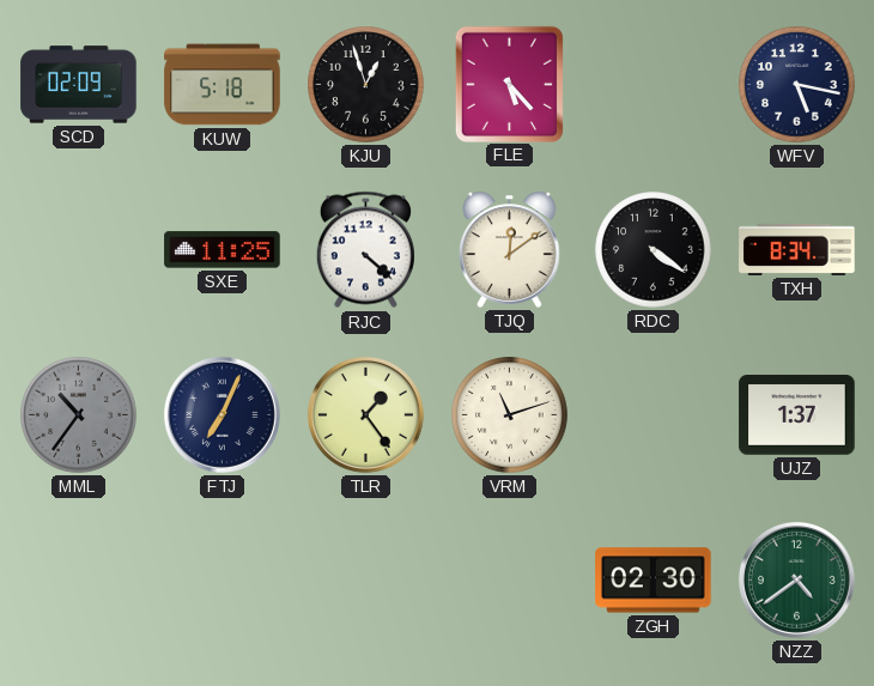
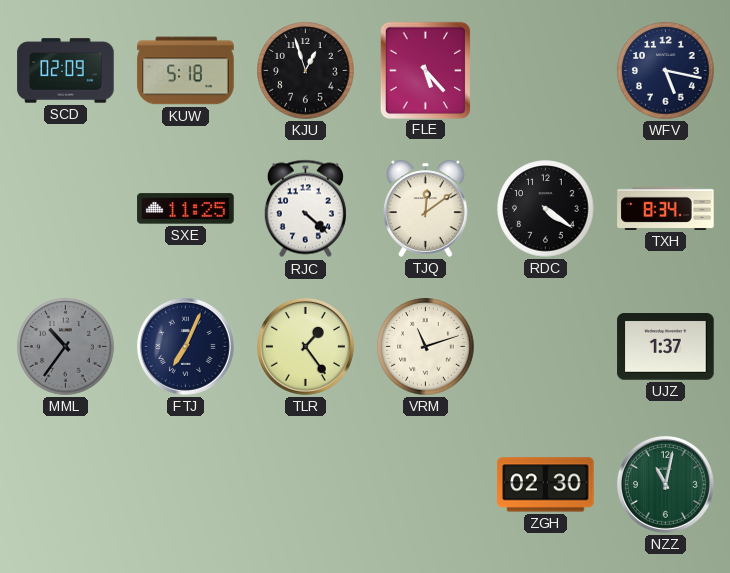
NZZ: 4:39 -> 11:02
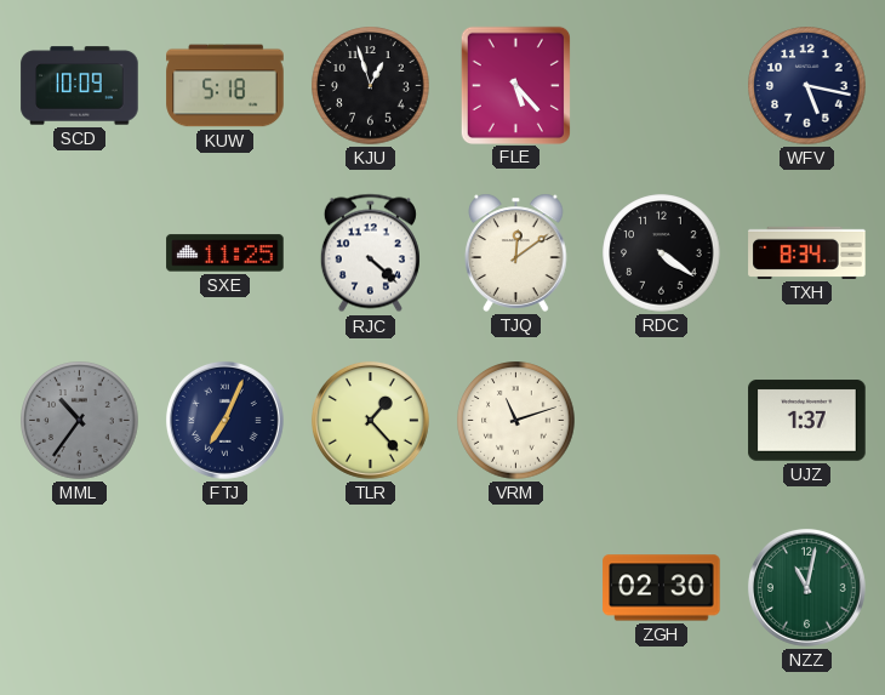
SCD: 02:09 -> 10:09
TLR: 1:24 -> 1:23
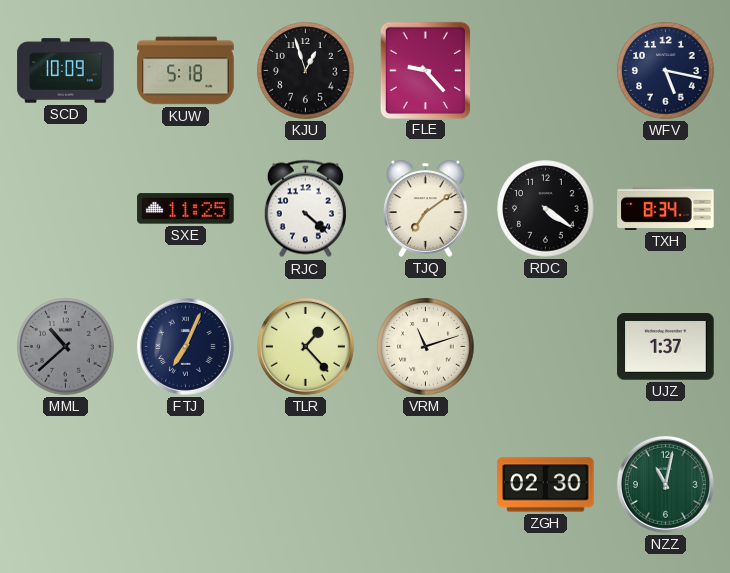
FLE: 5:23 -> 9:23
TJQ: 12:09 -> 7:09
MML: 10:36 -> 10:38
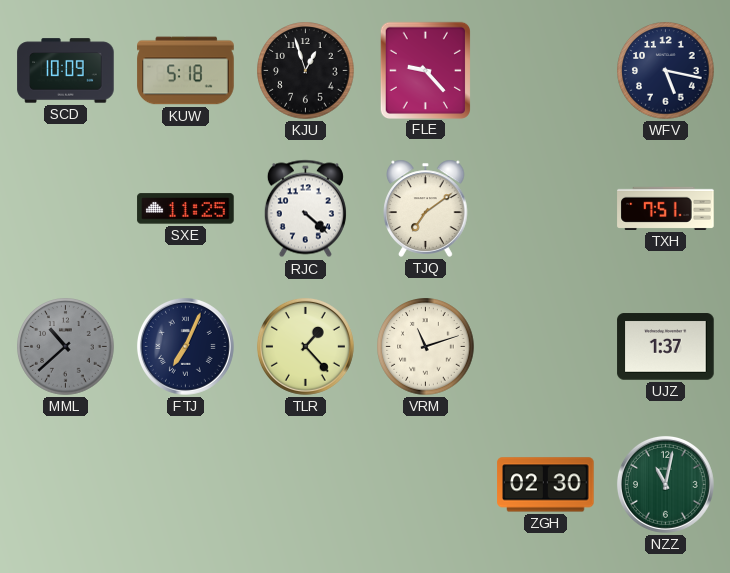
RDC: 4:21 -> none
TXH: 8:34 -> 7:51
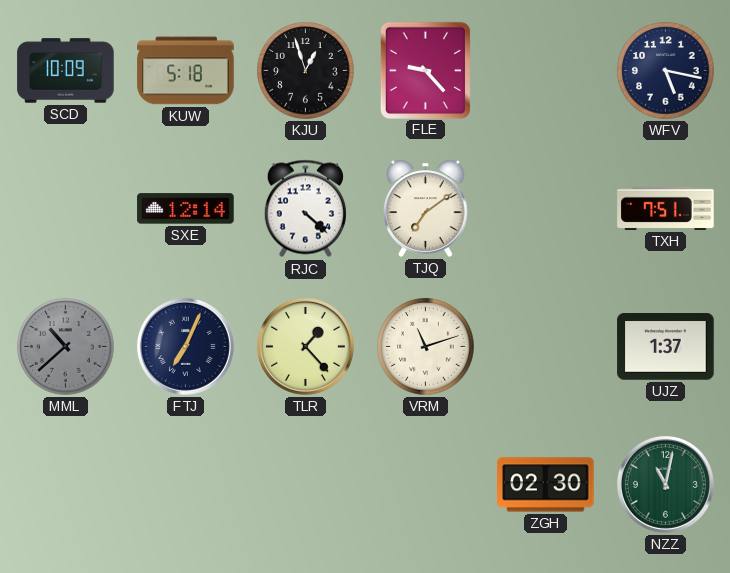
SXE: 11:25 -> 12:14
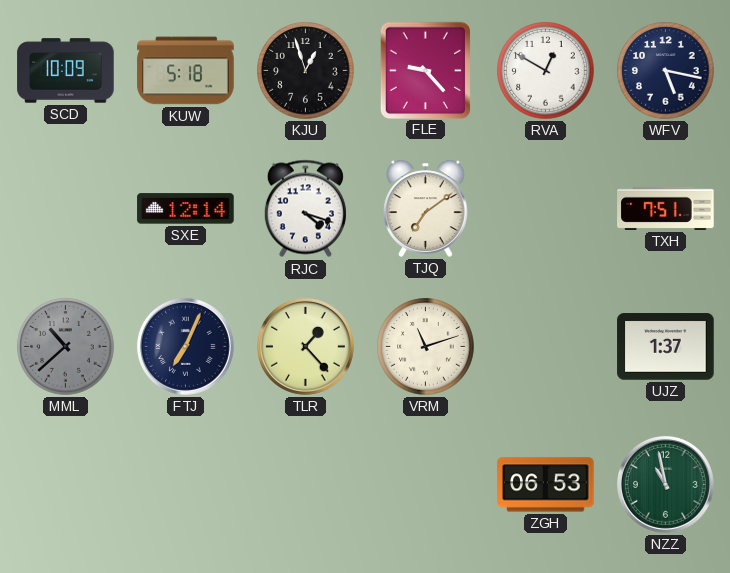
RVA: none -> 12:50
RJC: 4:22 -> 4:18
ZGH: 02:30 -> 06:53
NZZ: 11:02 -> 10:58
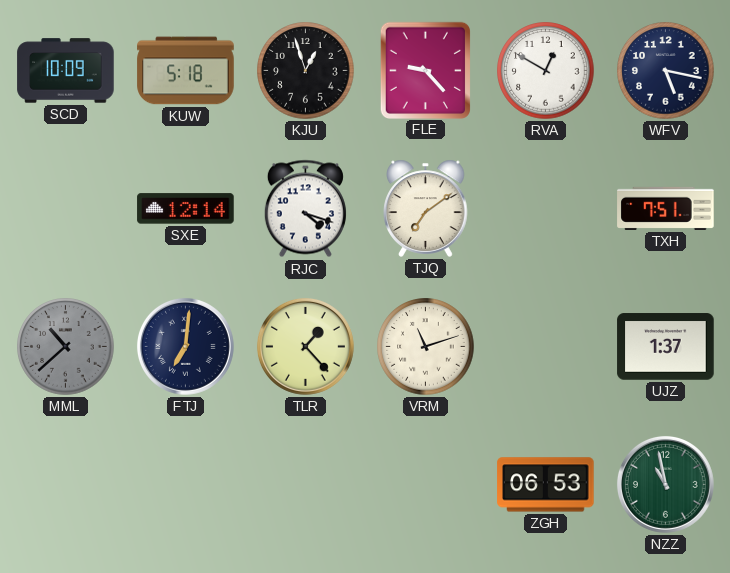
FTJ: 7:04 -> 7:01
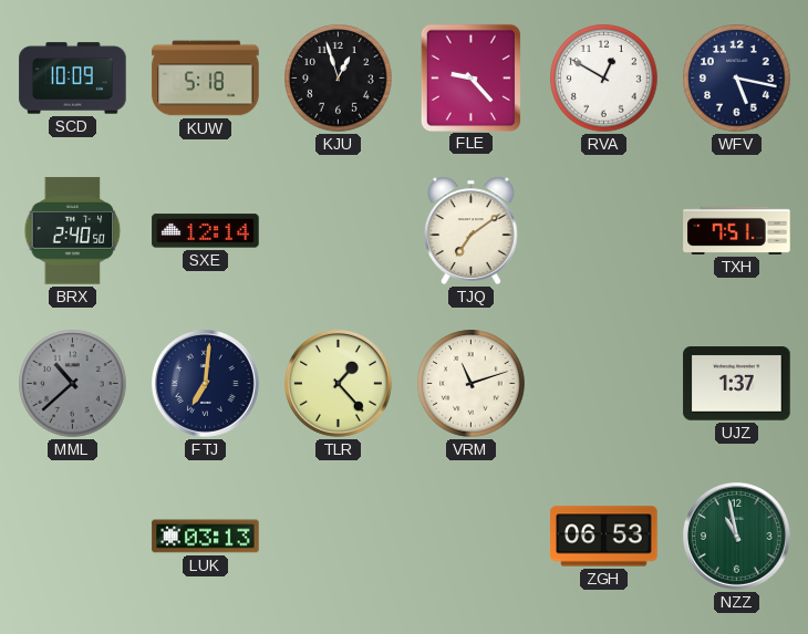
BRX: none -> 2:40
RJC: 4:18 -> none
LUK: none -> 03:13
